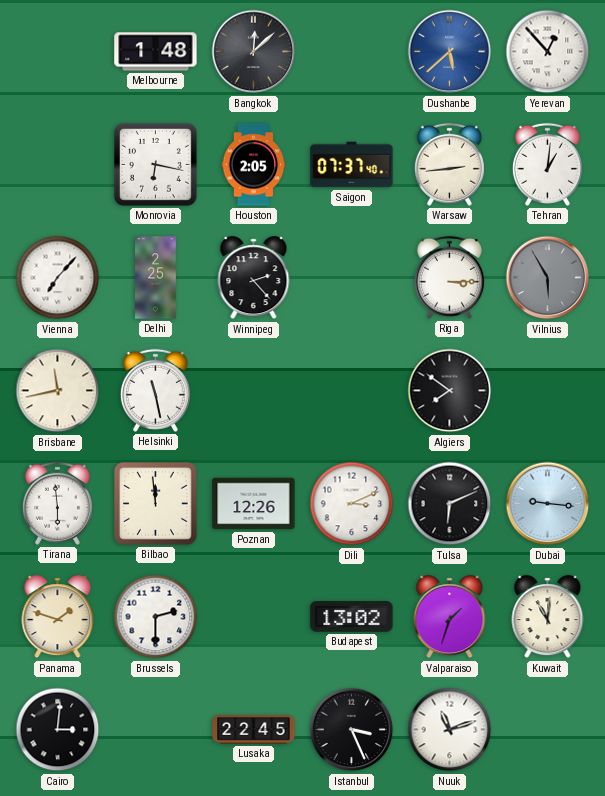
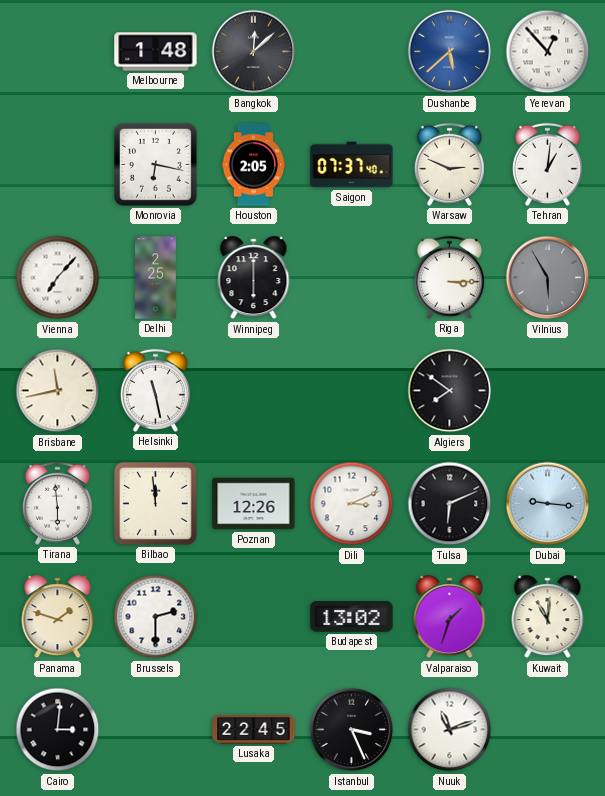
Warsaw: 2:44 -> 2:49
Winnipeg: 2:23 -> 6:00
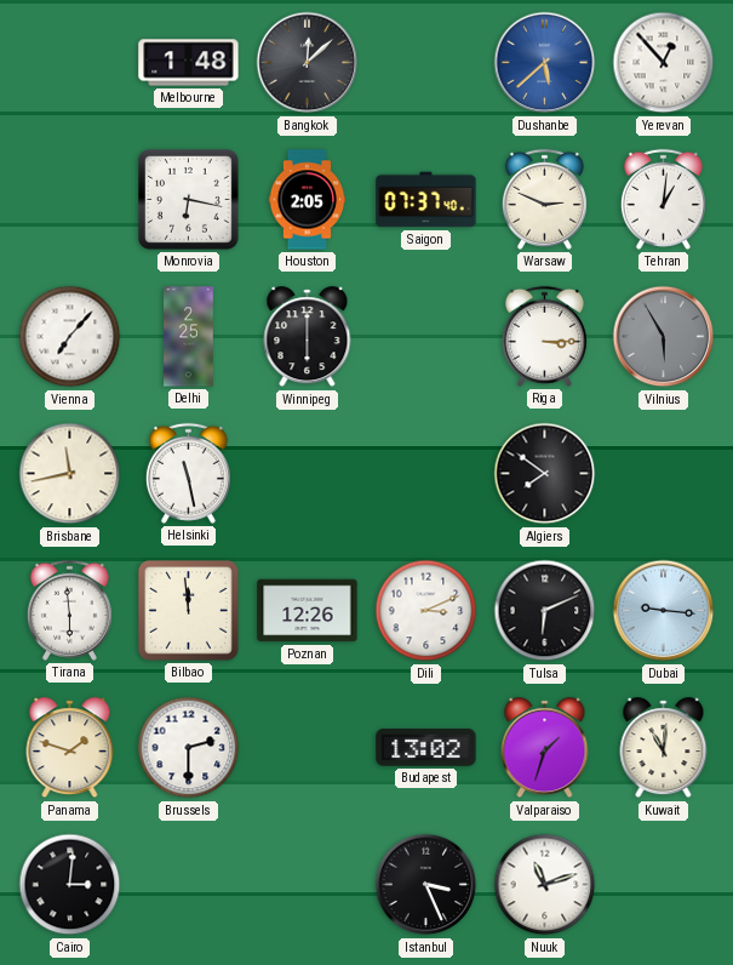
Lusaka: 22:45 -> none
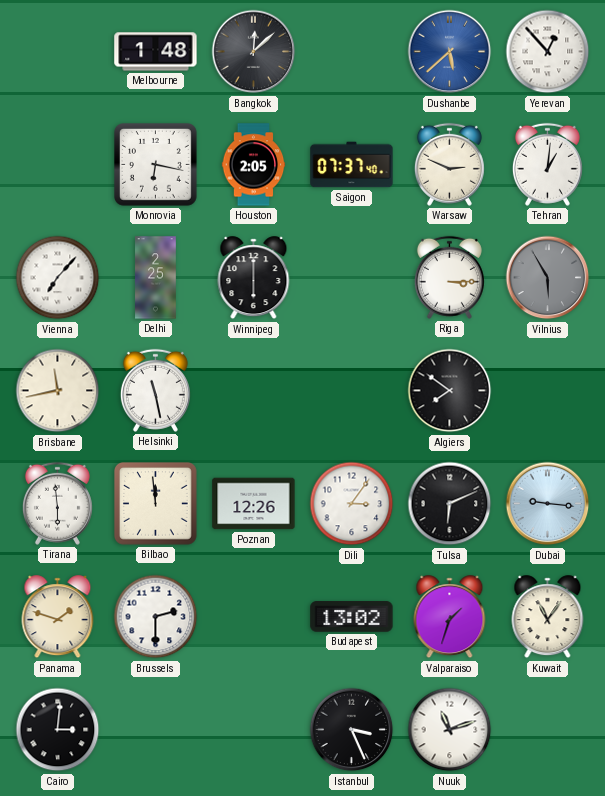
Dili: 3:11 -> 3:06
Kuwait: 11:01 -> 11:06
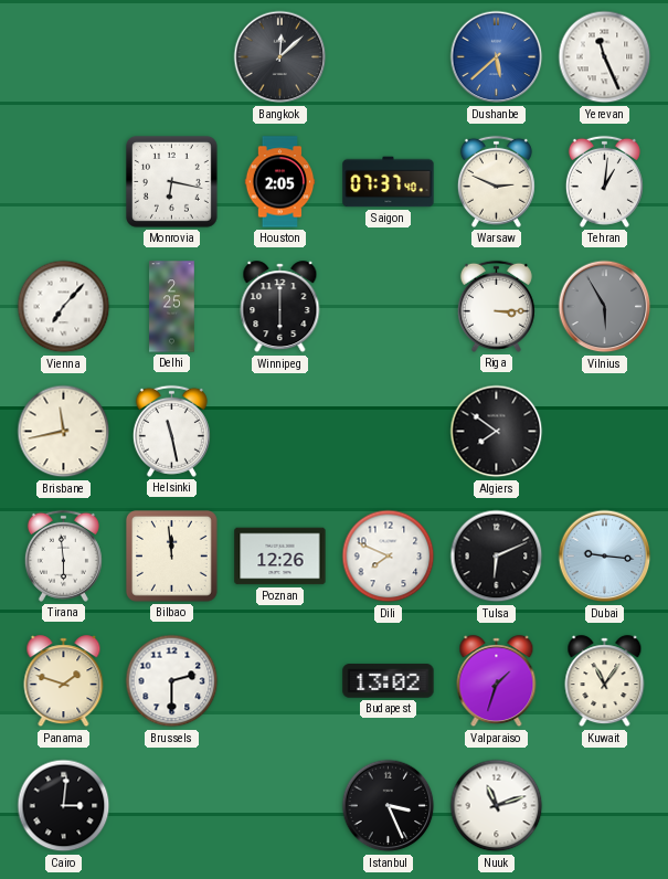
Melbourne: 1:48 -> none
Yerevan: 12:53 -> 11:26
Dili: 3:06 -> 7:49
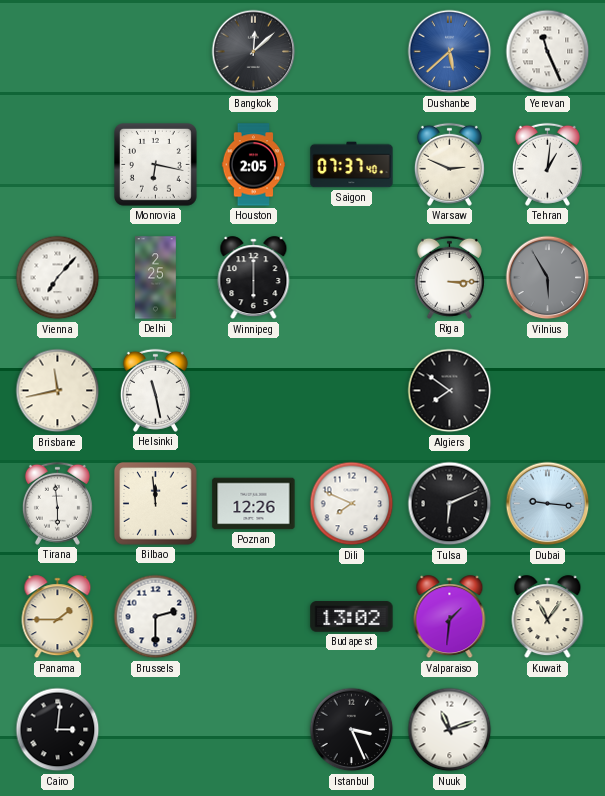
Panama: 1:48 -> 1:45
Valparaiso: 1:33 -> 1:31
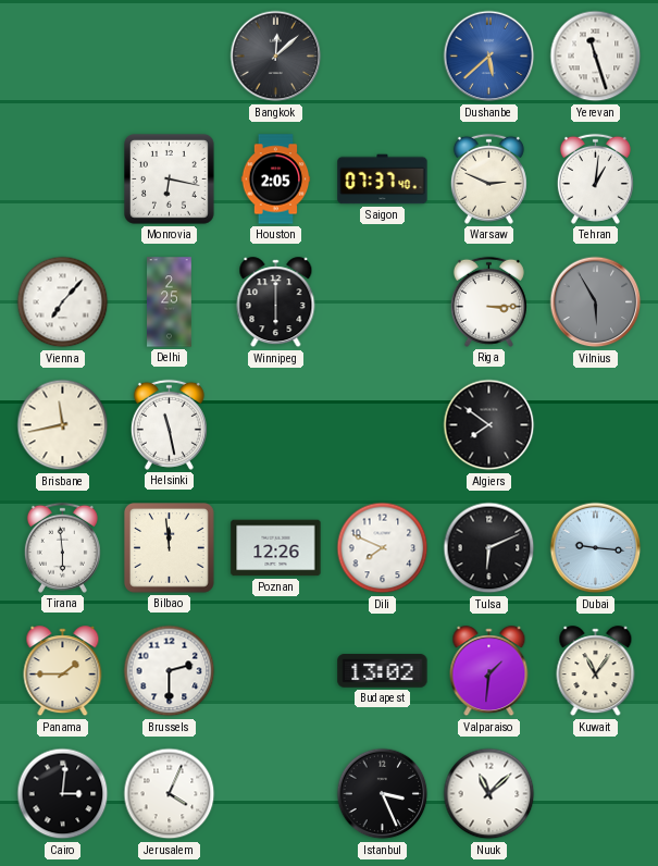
Yerevan: 11:26 -> 11:27
Jerusalem: none -> 4:04
Nuuk: 11:12 -> 11:08
